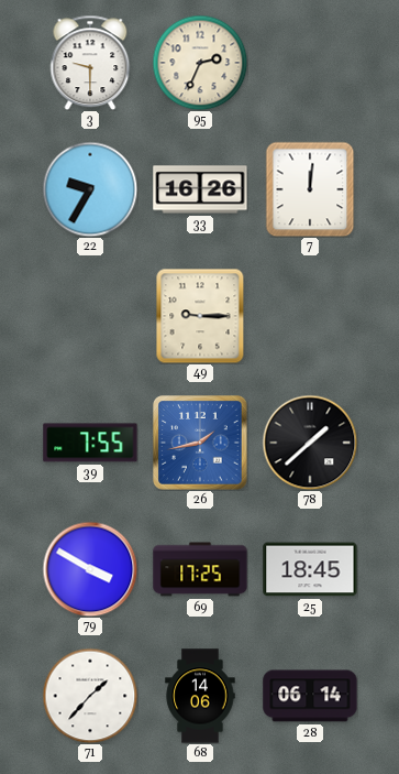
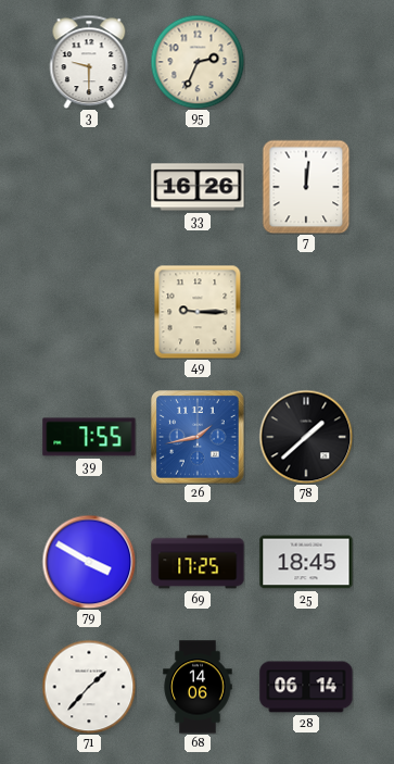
22: 9:35 -> none
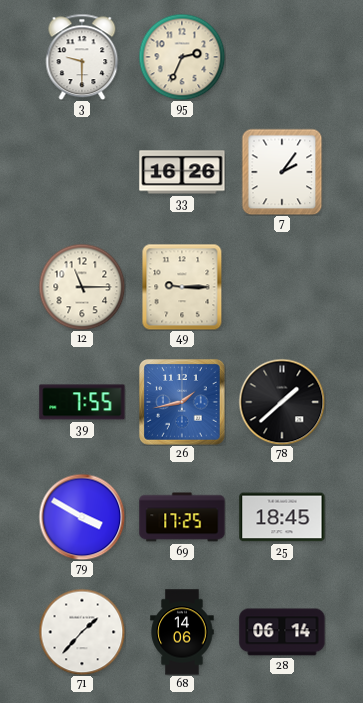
7: 12:01 -> 2:06
12: none -> 11:15
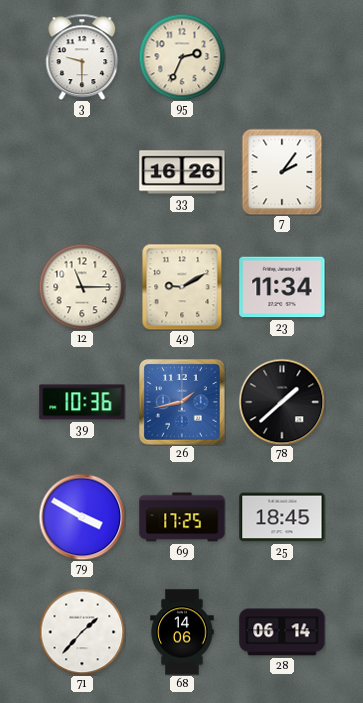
49: 9:15 -> 9:10
23: none -> 11:34
39: 7:55 -> 10:36
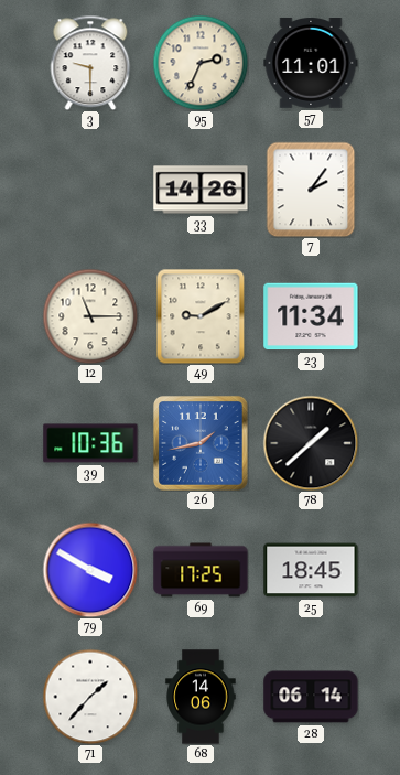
57: none -> 11:01
33: 16:26 -> 14:26
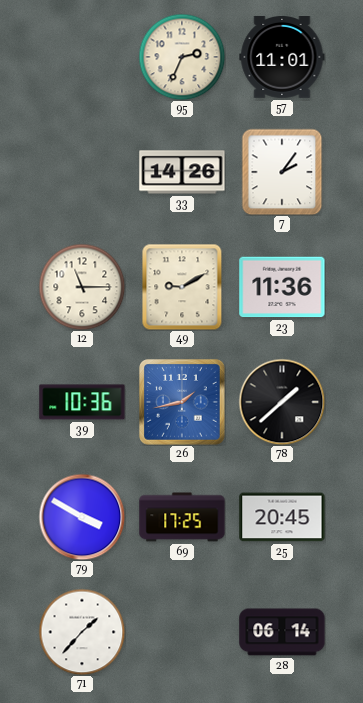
3: 9:30 -> none
23: 11:34 -> 11:36
25: 18:45 -> 20:45
68: 14:06 -> none
